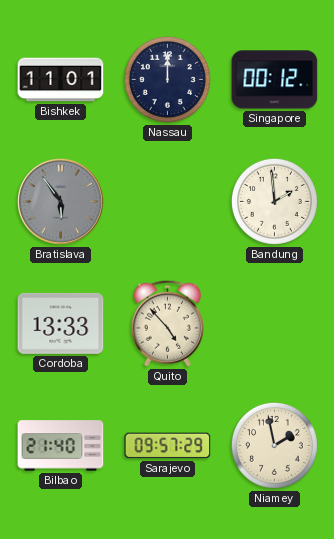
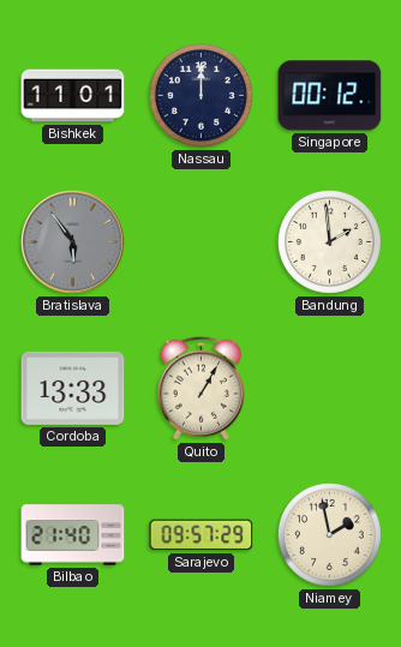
Quito: 4:53 -> 1:05
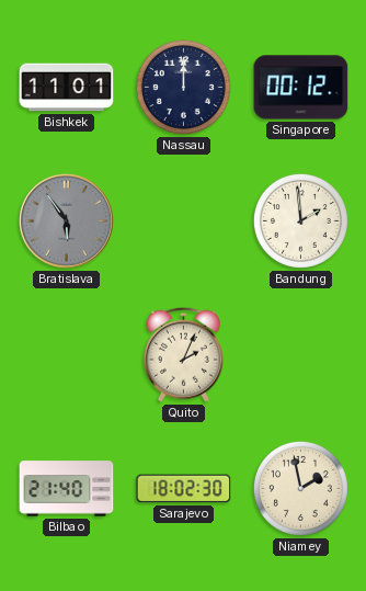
Cordoba: 13:33 -> none
Quito: 1:05 -> 2:04
Sarajevo: 09:57 -> 18:02
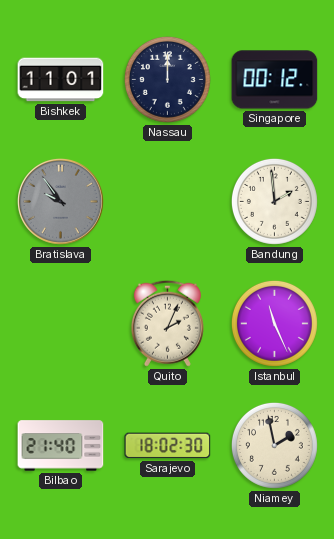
Bratislava: 5:54 -> 9:54
Istanbul: none -> 11:26
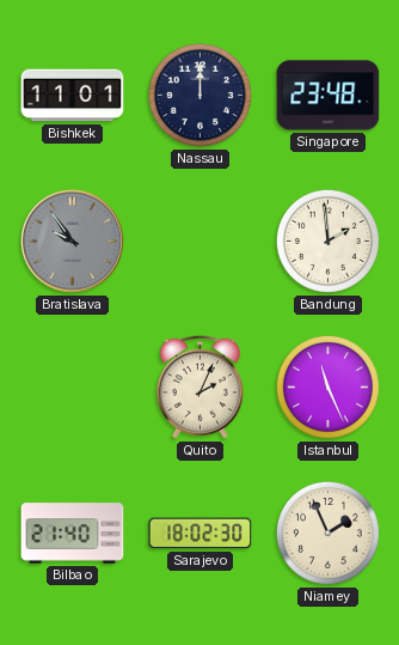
Singapore: 00:12 -> 23:48
Niamey: 1:58 -> 1:56
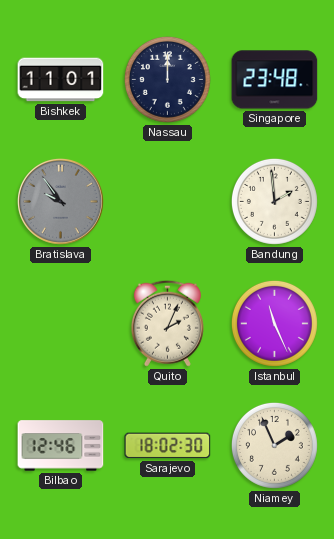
Bilbao: 21:40 -> 12:46
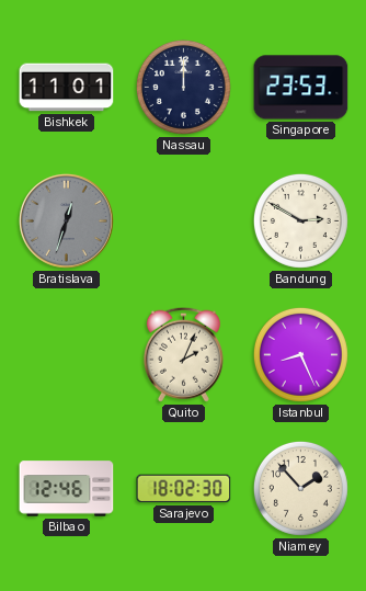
Singapore: 23:48 -> 23:53
Bratislava: 9:54 -> 12:33
Bandung: 1:59 -> 2:50
Istanbul: 11:26 -> 8:26
Niamey: 1:56 -> 1:53
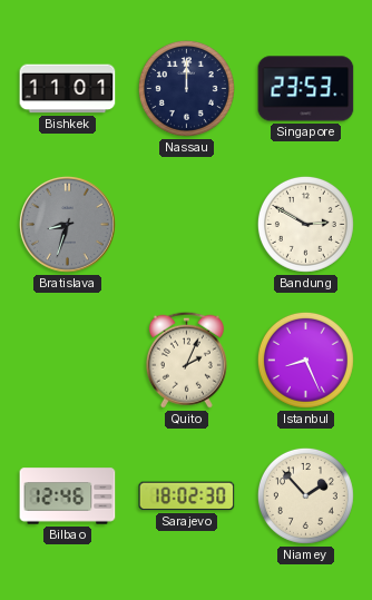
Bratislava: 12:33 -> 8:33
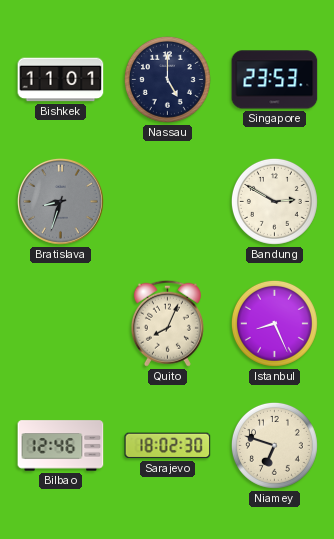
Nassau: 12:00 -> 5:00
Quito: 2:04 -> 8:04
Niamey: 1:53 -> 6:48
